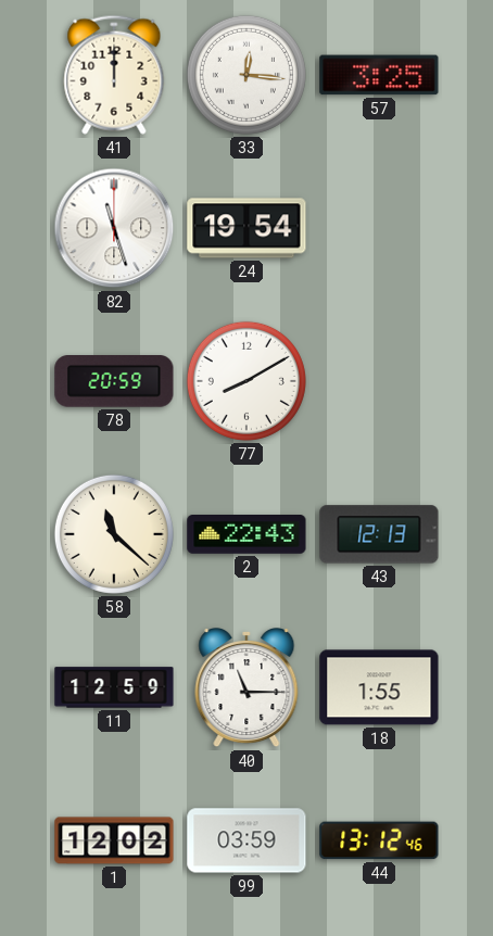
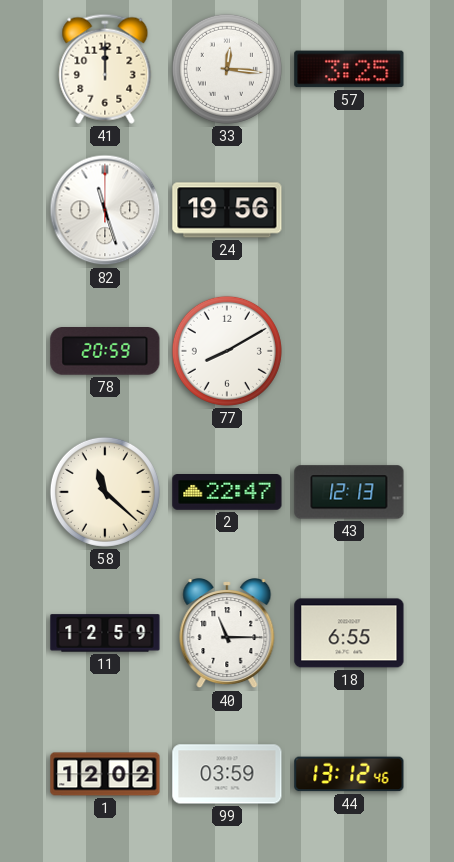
24: 19:54 -> 19:56
2: 22:43 -> 22:47
18: 1:55 -> 6:55
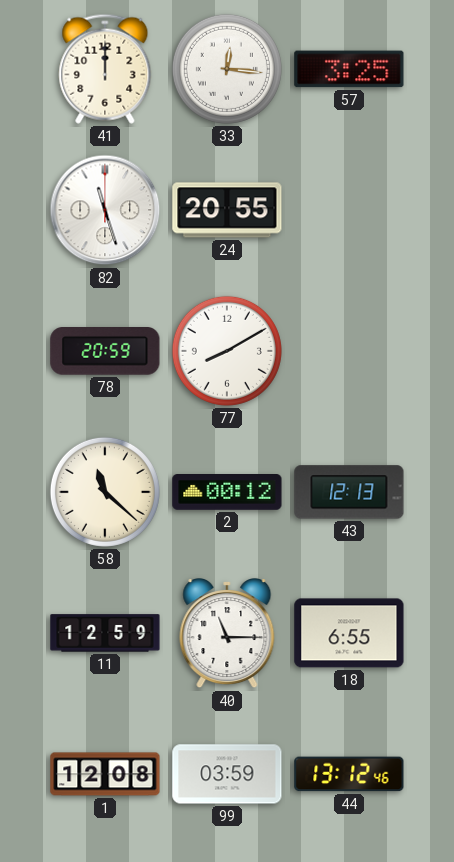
24: 19:56 -> 20:55
2: 22:47 -> 00:12
1: 12:02 -> 12:08
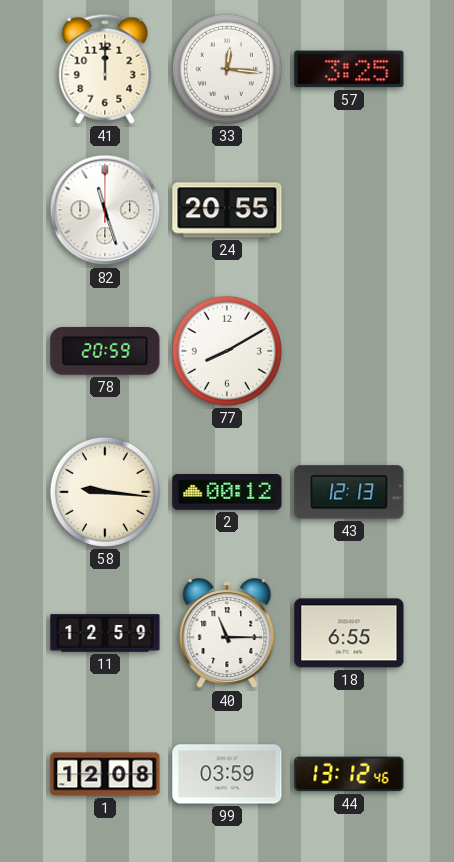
58: 11:22 -> 9:16
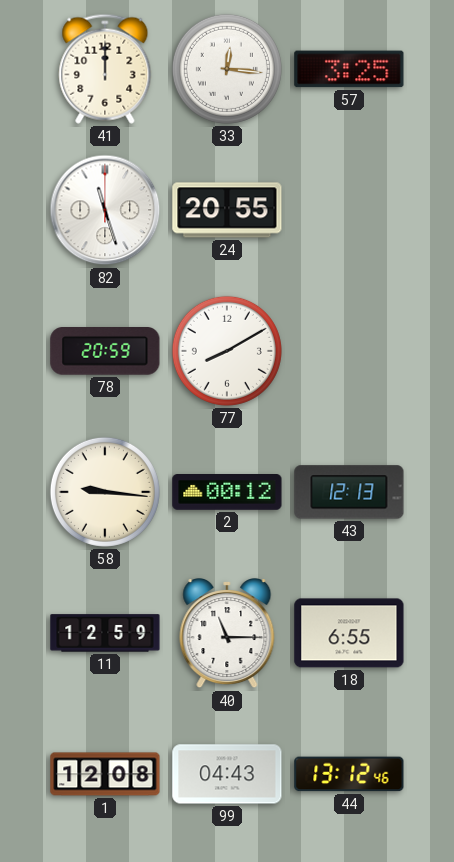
99: 03:59 -> 04:43
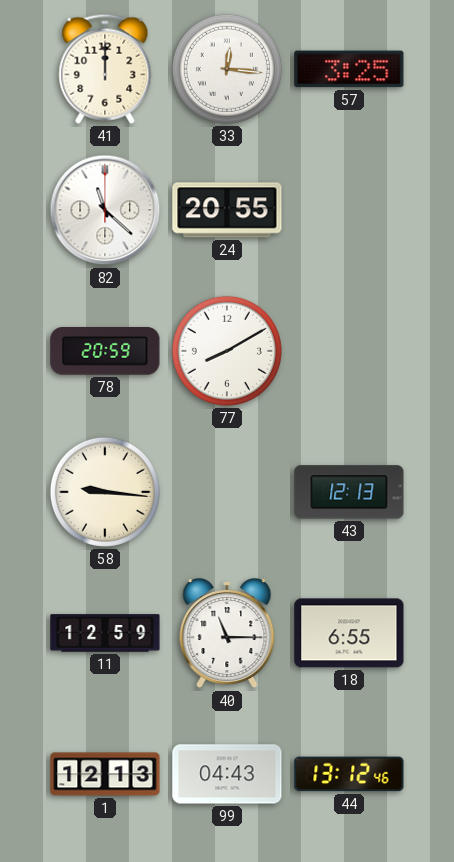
82: 11:27 -> 11:22
2: 00:12 -> none
1: 12:08 -> 12:13
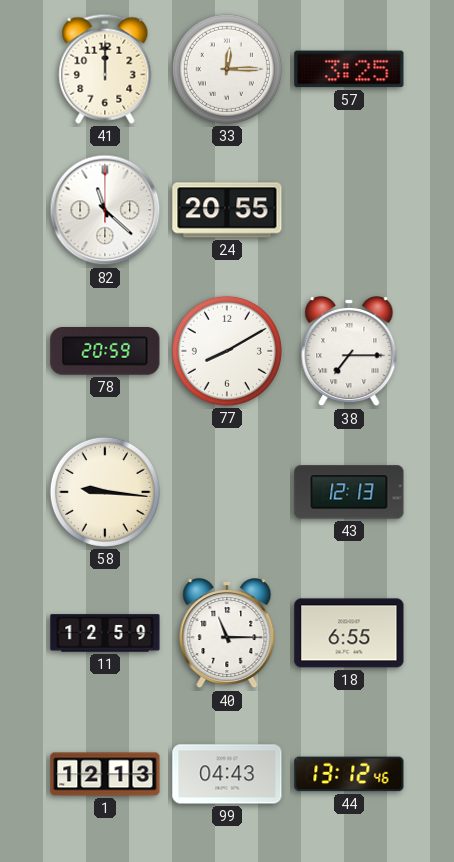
33: 12:16 -> 12:15
38: none -> 7:15
